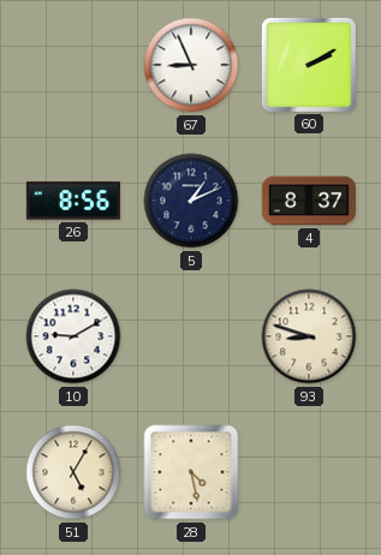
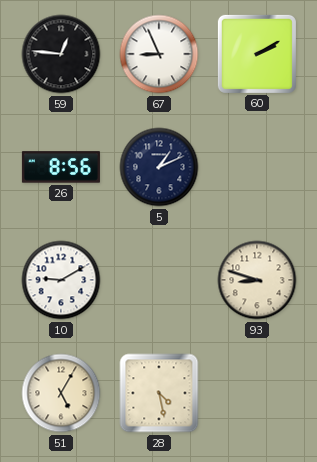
59: none -> 12:46
4: 8:37 -> none
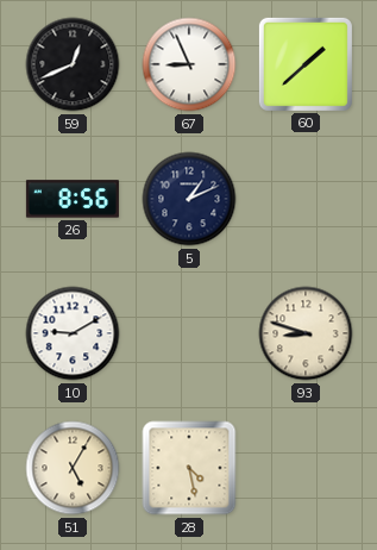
59: 12:46 -> 12:41
60: 2:10 -> 1:38
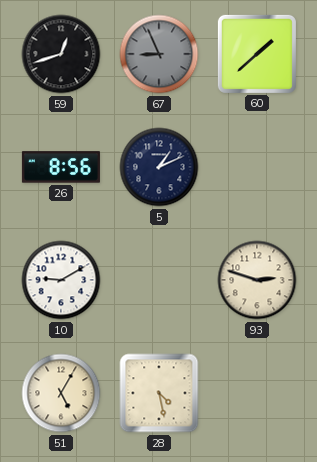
59: 12:41 -> 12:42
67 dial: white -> grey
93: 8:48 -> 2:48
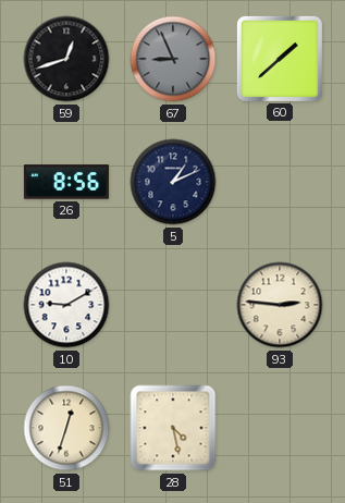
93: 2:48 -> 2:46
51: 5:05 -> 12:33
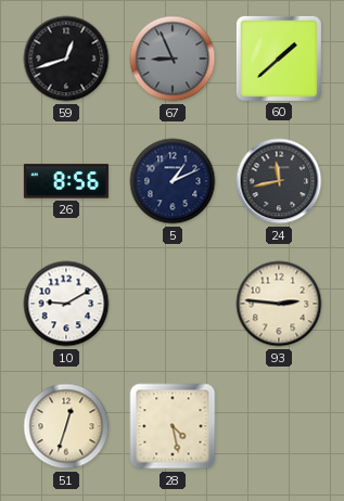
24: none -> 11:43
